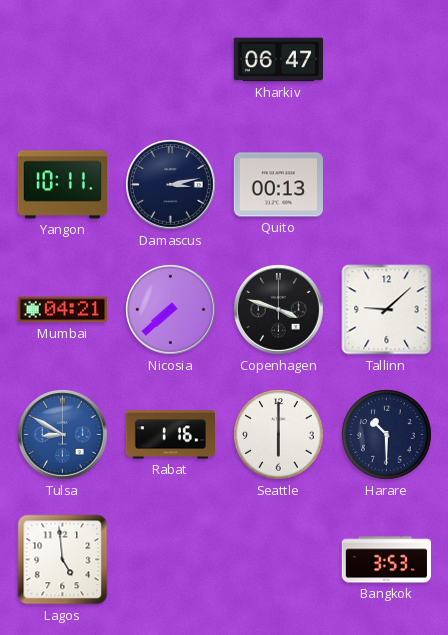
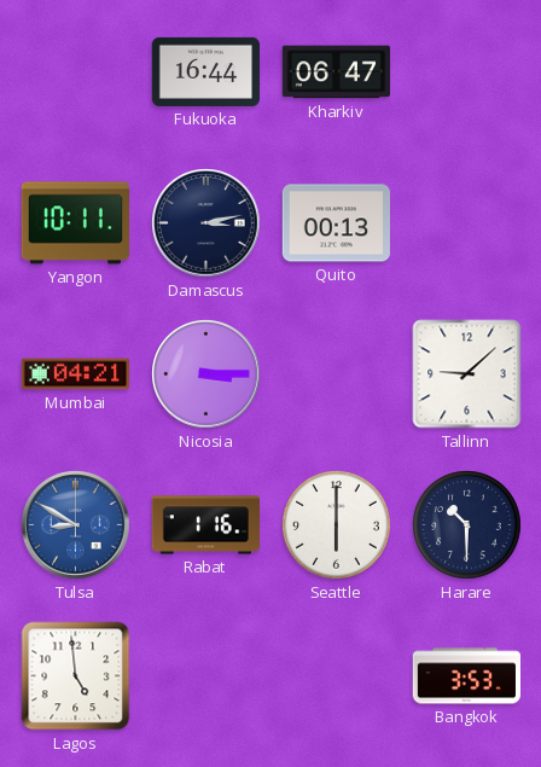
Fukuoka: none -> 16:44
Nicosia: 7:38 -> 3:15
Copenhagen: 3:48 -> none
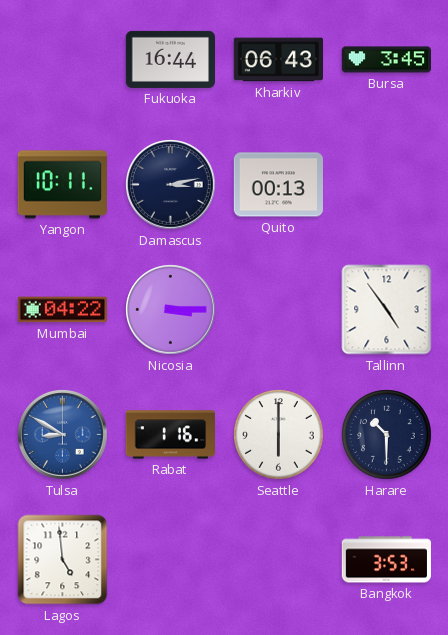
Kharkiv: 06:47 -> 06:43
Bursa: none -> 3:45
Mumbai: 04:21 -> 04:22
Tallinn: 9:08 -> 4:54
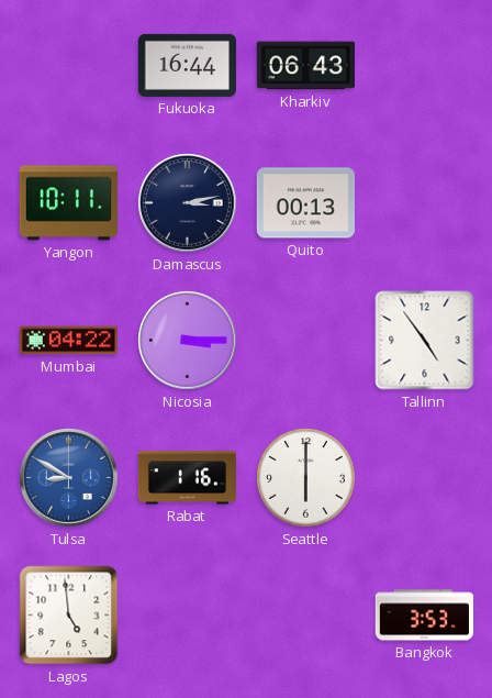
Bursa: 3:45 -> none
Harare: 10:30 -> none
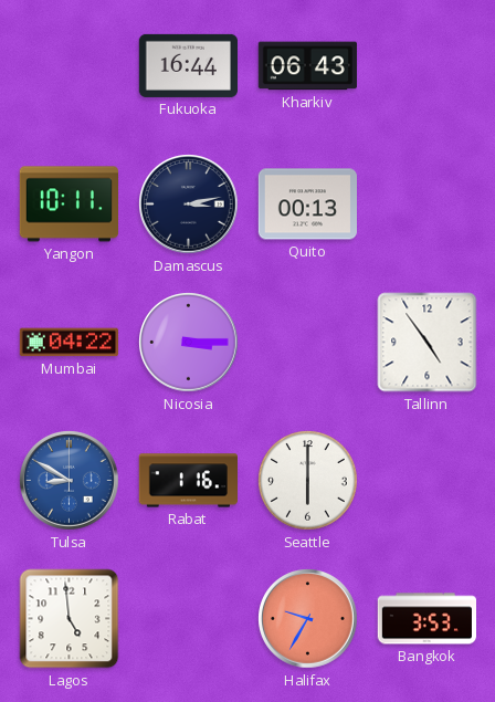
Halifax: none -> 9:35
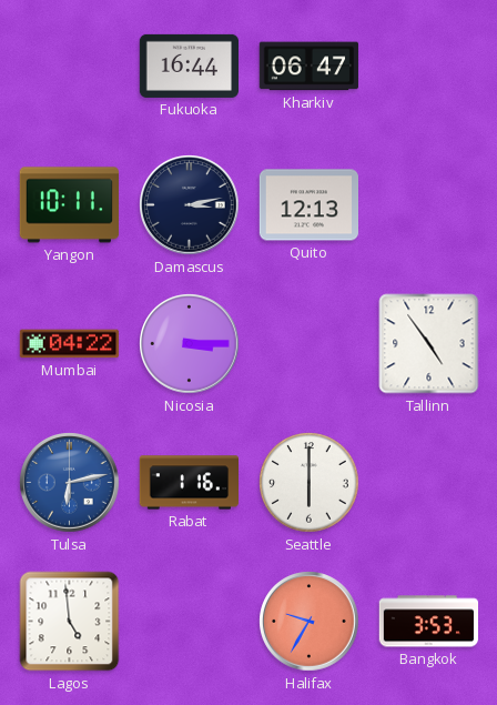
Kharkiv: 06:43 -> 06:47
Quito: 00:13 -> 12:13
Tulsa: 8:50 -> 6:13
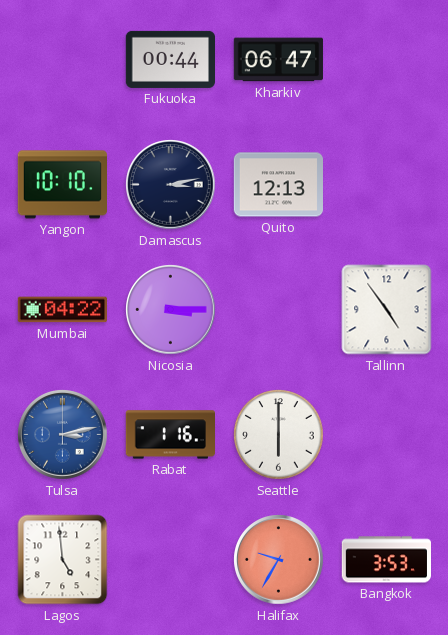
Fukuoka: 16:44 -> 00:44
Yangon: 10:11 -> 10:10
Tulsa: 6:13 -> 3:13
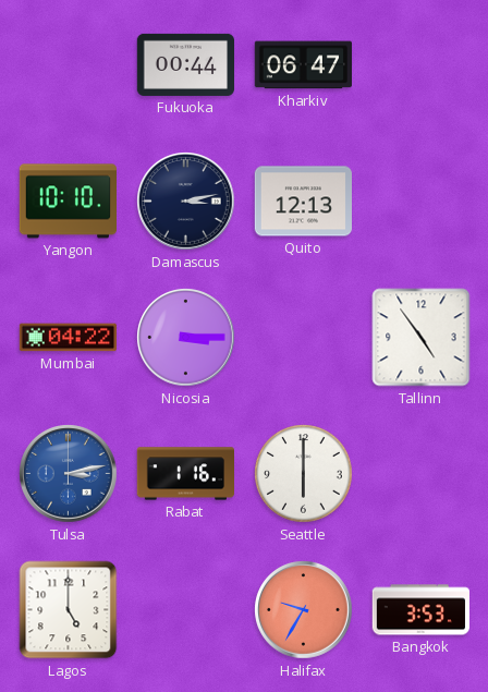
Lagos: 4:59 -> 5:00
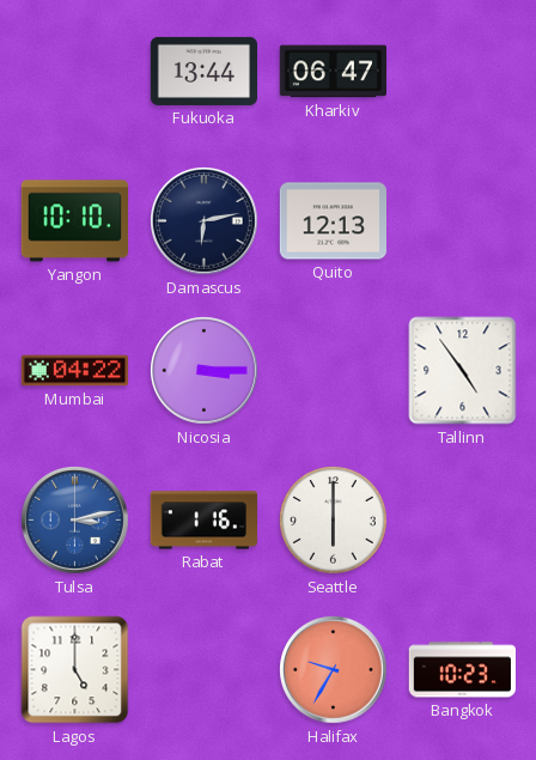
Fukuoka: 00:44 -> 13:44
Damascus: 3:13 -> 6:13
Bangkok: 3:53 -> 10:23
